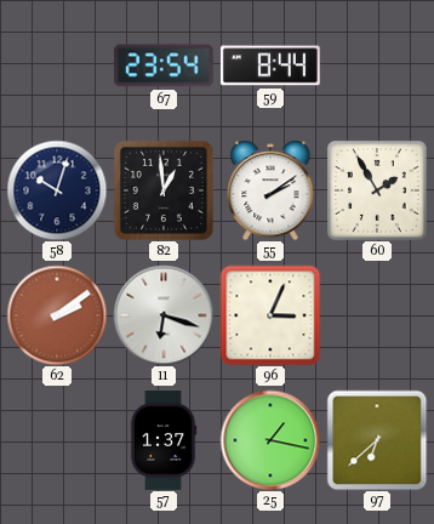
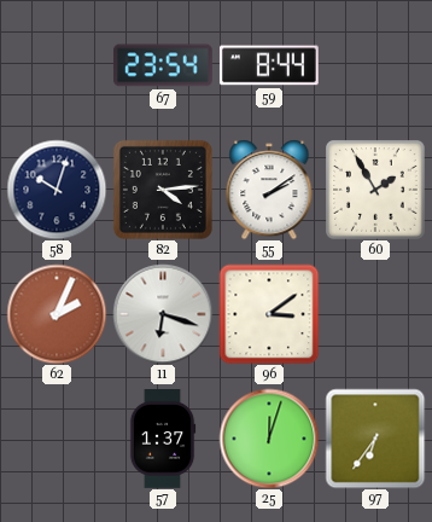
82: 12:59 -> 4:14
62: 2:09 -> 2:04
96: 3:04 -> 3:09
25: 1:17 -> 12:03
97: 6:38 -> 6:36
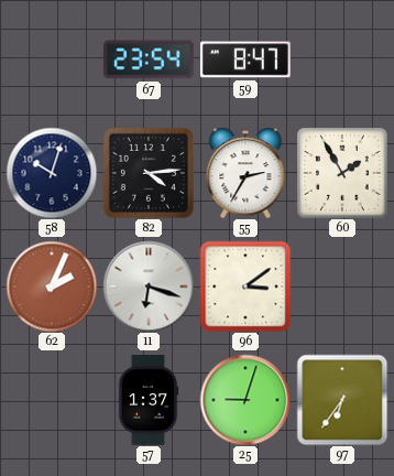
59: 8:44 -> 8:47
55: 2:09 -> 2:35
25: 12:03 -> 9:03
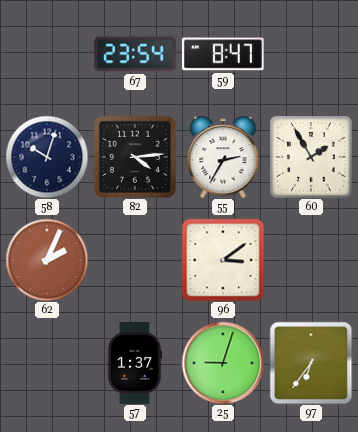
11: 6:18 -> none
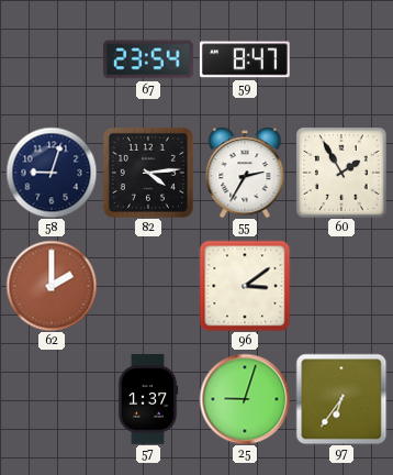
58: 10:03 -> 9:03
62: 2:04 -> 2:00
